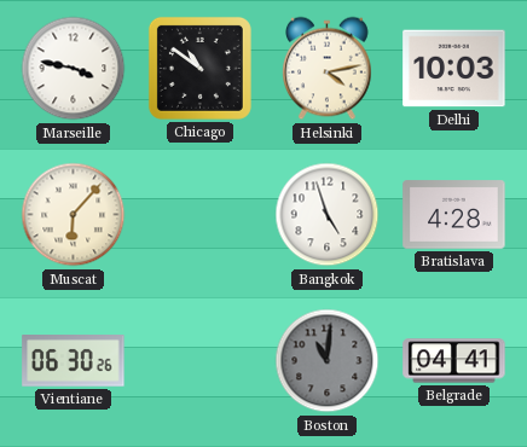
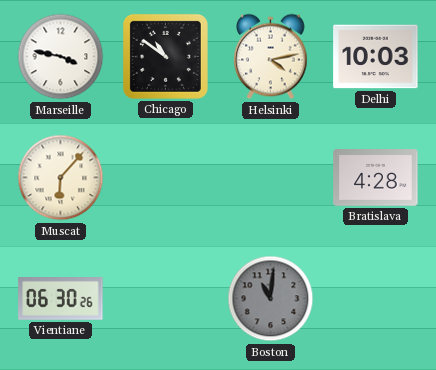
Bangkok: 4:57 -> none
Belgrade: 04:41 -> none
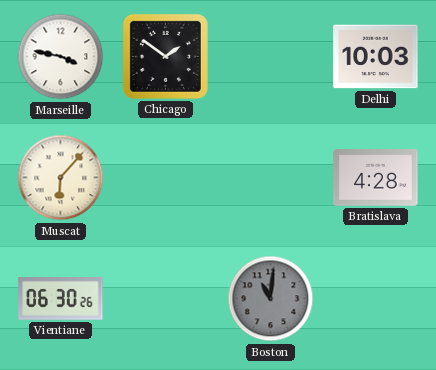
Chicago: 10:51 -> 1:51
Helsinki: 4:13 -> none
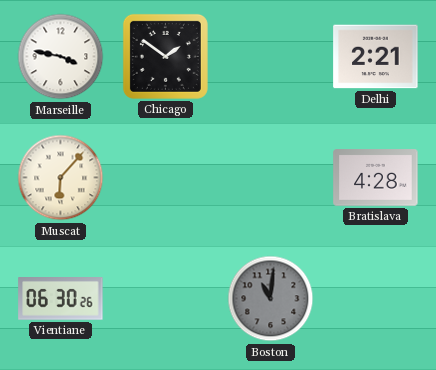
Delhi: 10:03 -> 2:21
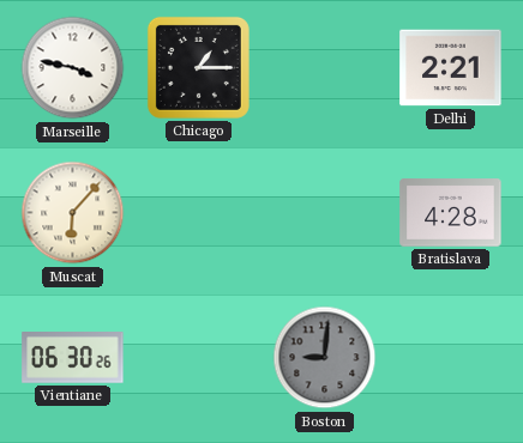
Chicago: 1:51 -> 1:15
Boston: 11:01 -> 9:01
